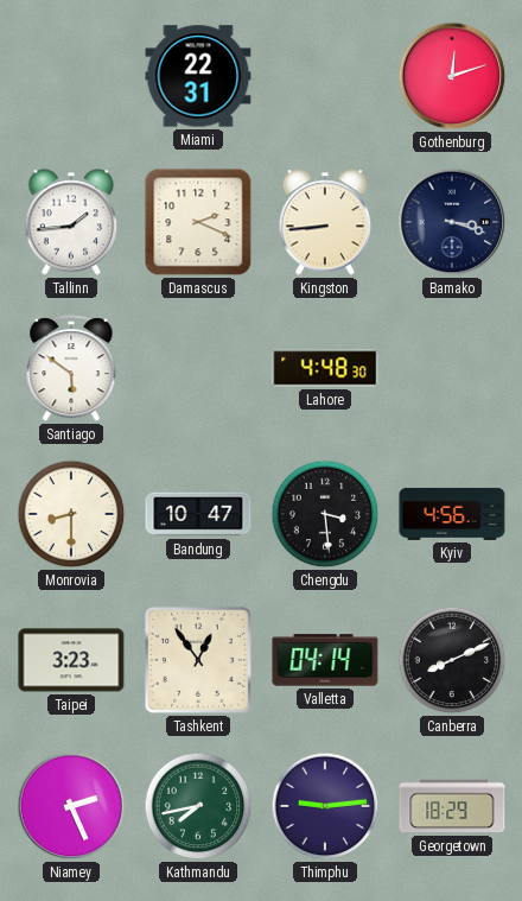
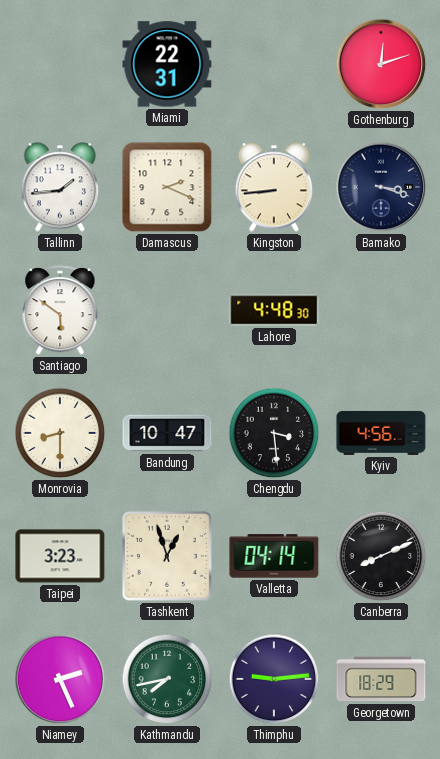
Tashkent: 12:54 -> 12:57
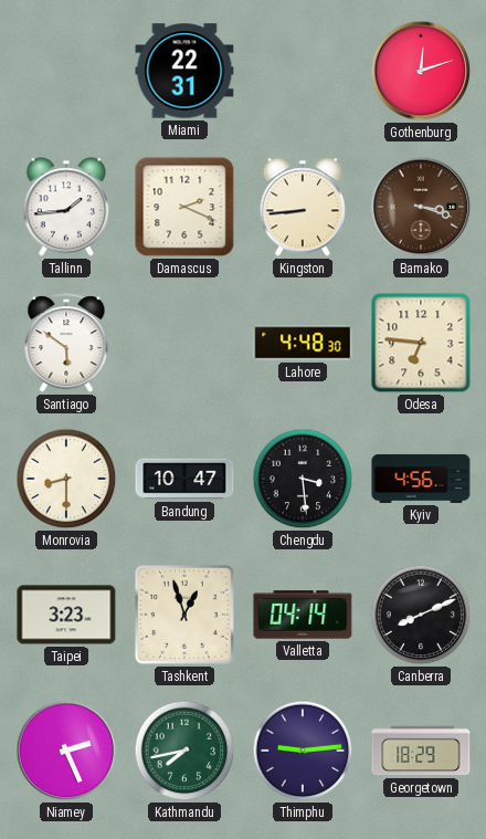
Bamako dial: navy -> brown
Odesa: none -> 6:46
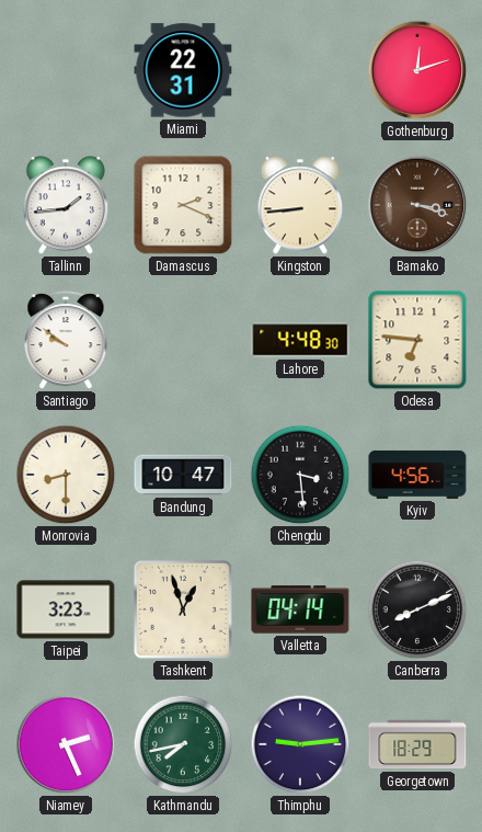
Santiago: 5:51 -> 9:51
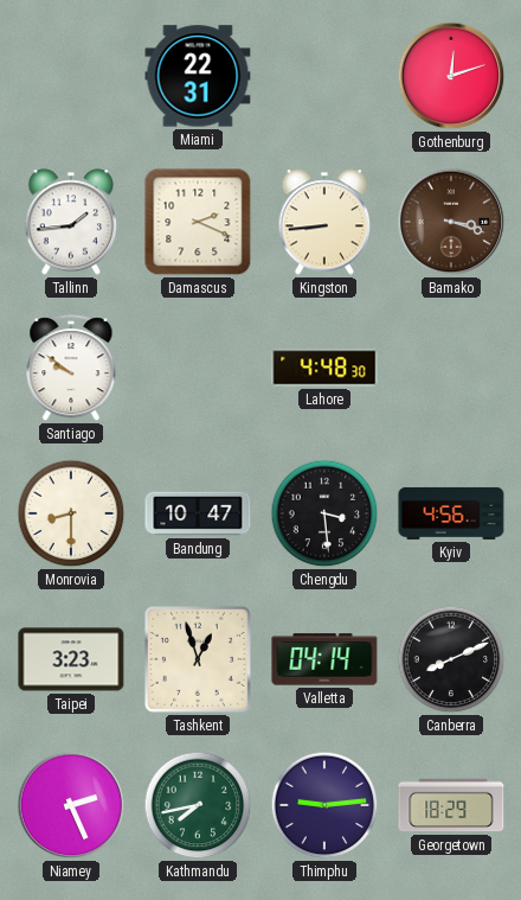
Odesa: 6:46 -> none
